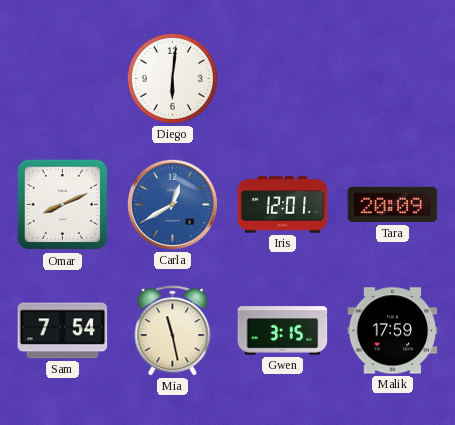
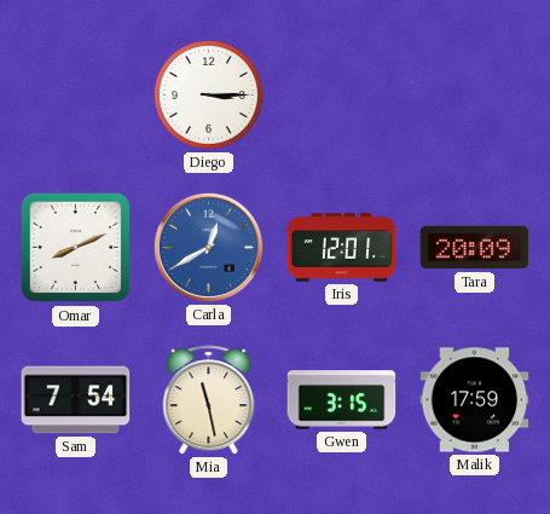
Diego: 6:01 -> 3:15
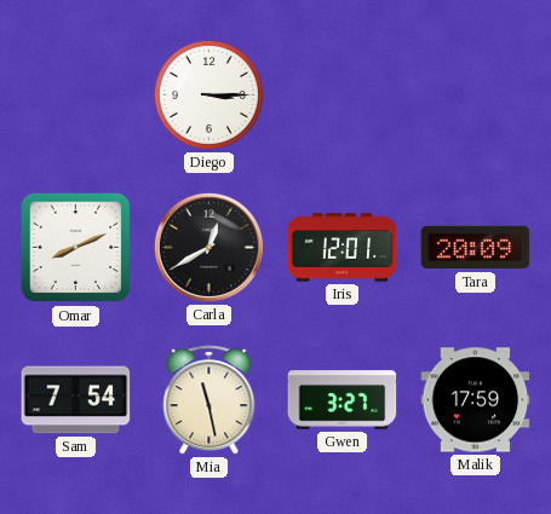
Carla dial: blue -> black
Gwen: 3:15 -> 3:27
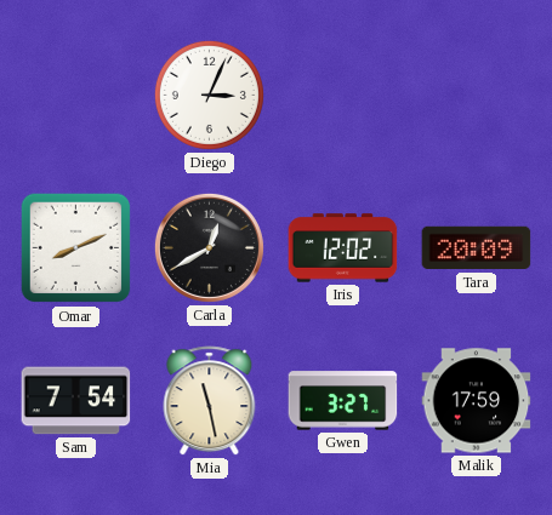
Diego: 3:15 -> 3:04
Iris: 12:01 -> 12:02
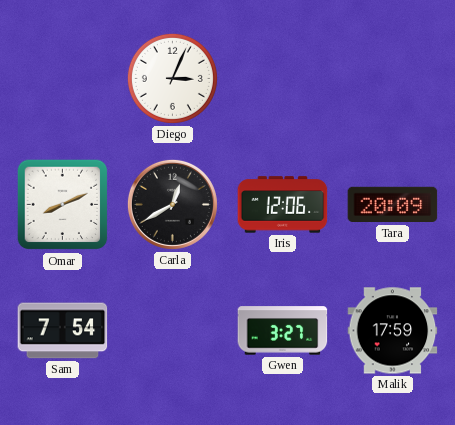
Iris: 12:02 -> 12:06
Mia: 11:28 -> none
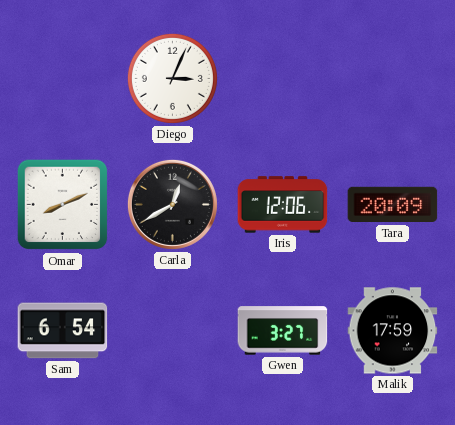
Sam: 7:54 -> 6:54
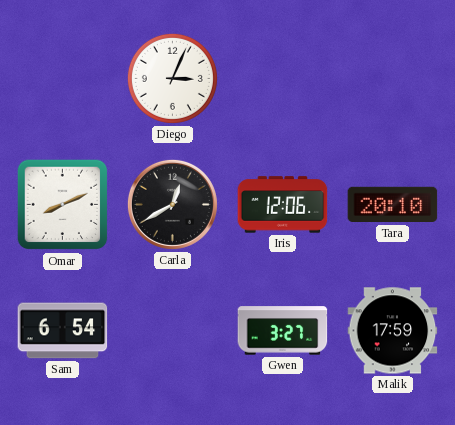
Tara: 20:09 -> 20:10
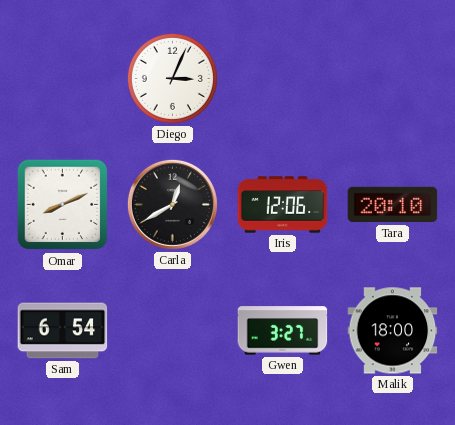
Malik: 17:59 -> 18:00
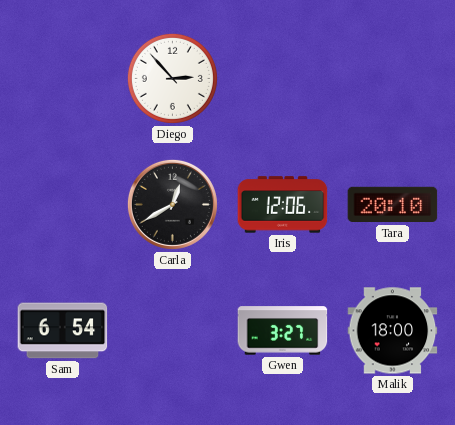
Diego: 3:04 -> 2:53
Omar: 8:11 -> none
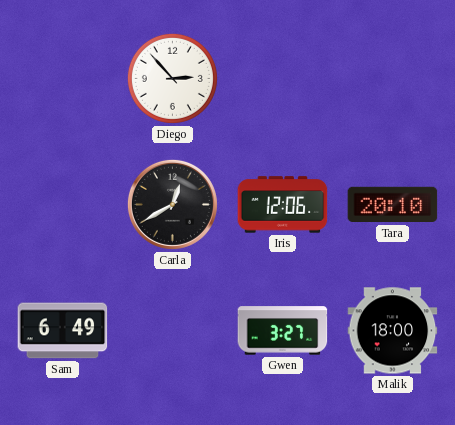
Sam: 6:54 -> 6:49
